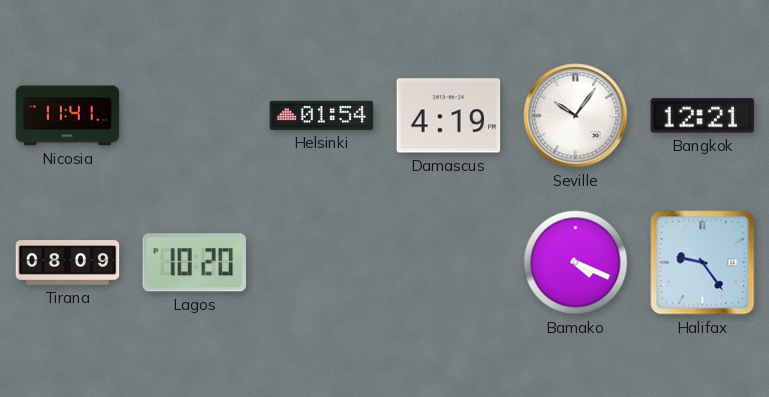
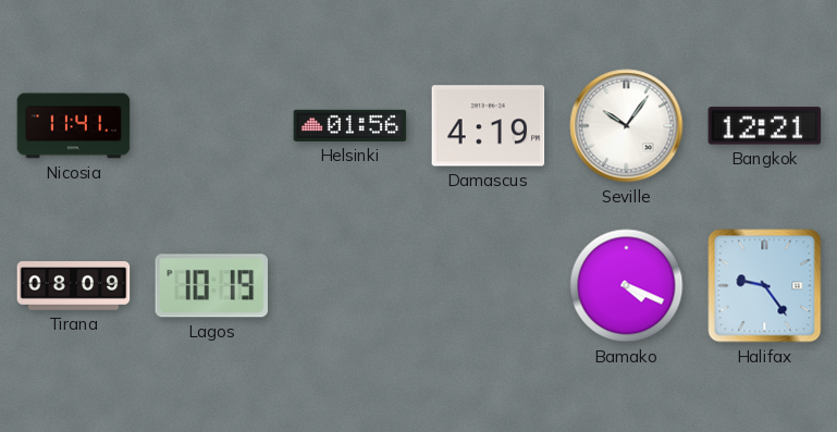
Helsinki: 01:54 -> 01:56
Lagos: 10:20 -> 10:19
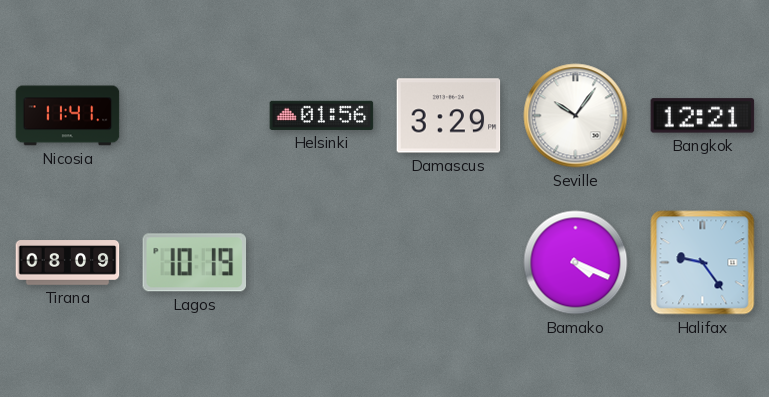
Damascus: 4:19 -> 3:29
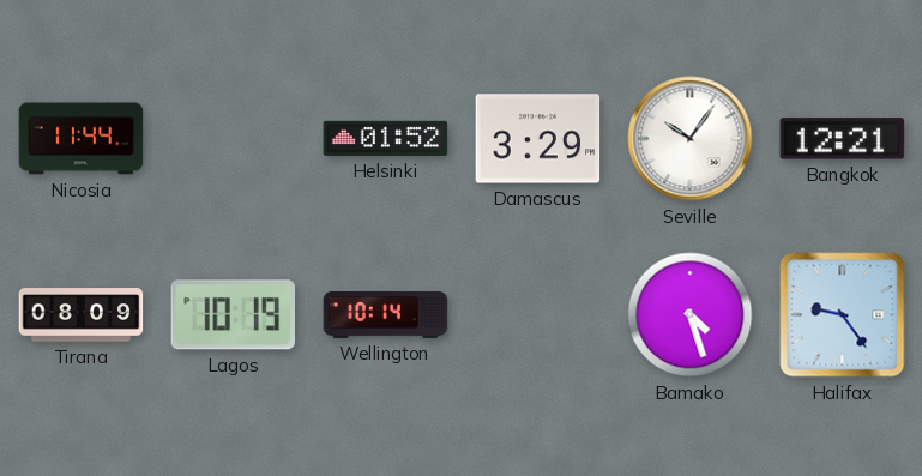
Nicosia: 11:41 -> 11:44
Helsinki: 01:56 -> 01:52
Wellington: none -> 10:14
Bamako: 4:19 -> 4:27
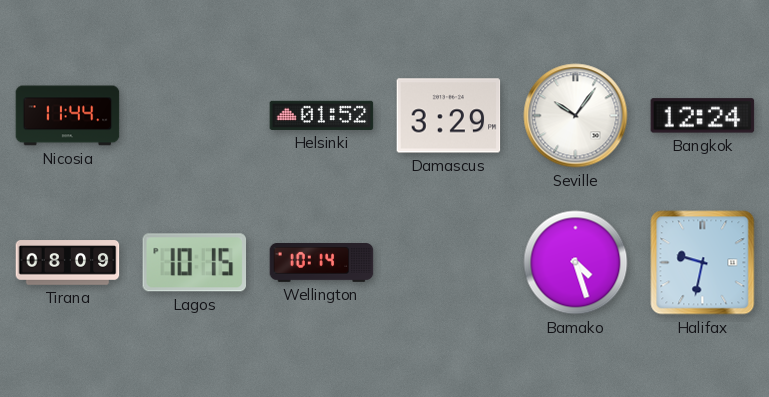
Bangkok: 12:21 -> 12:24
Lagos: 10:19 -> 10:15
Halifax: 9:24 -> 9:32
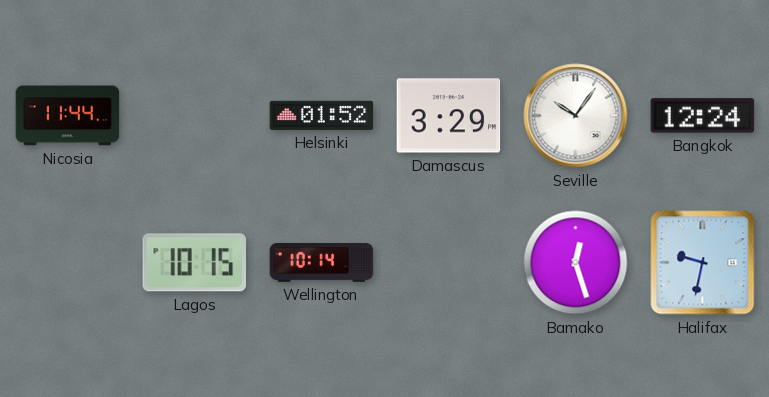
Tirana: 08:09 -> none
Bamako: 4:27 -> 12:27
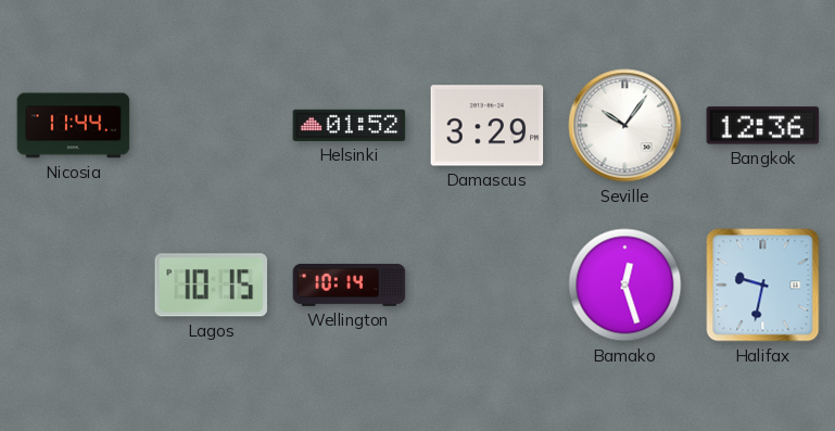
Bangkok: 12:24 -> 12:36
